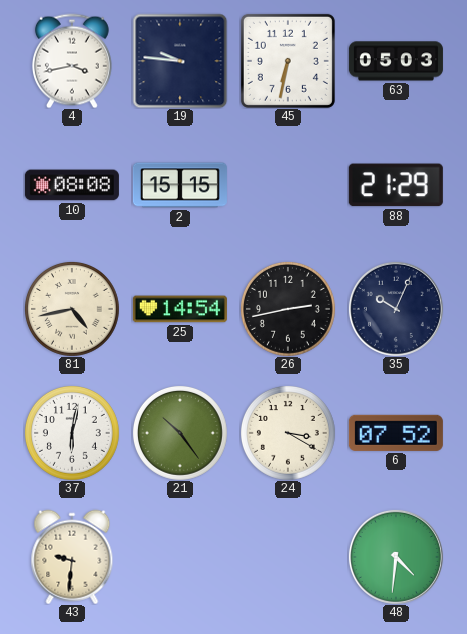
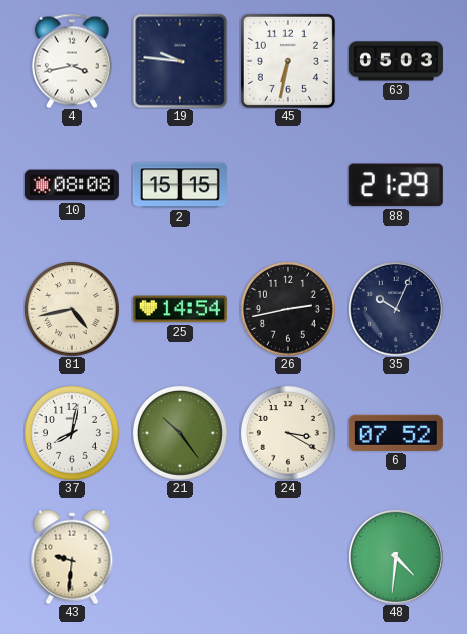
37: 6:02 -> 8:02
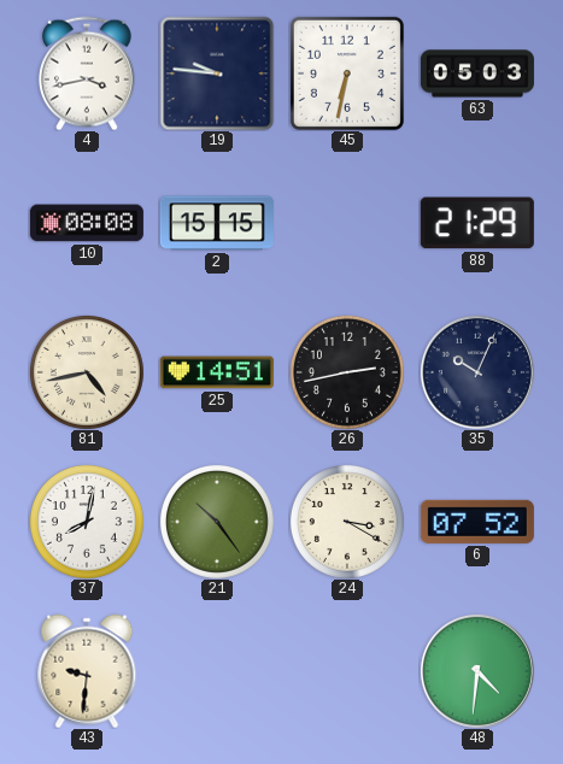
25: 14:54 -> 14:51
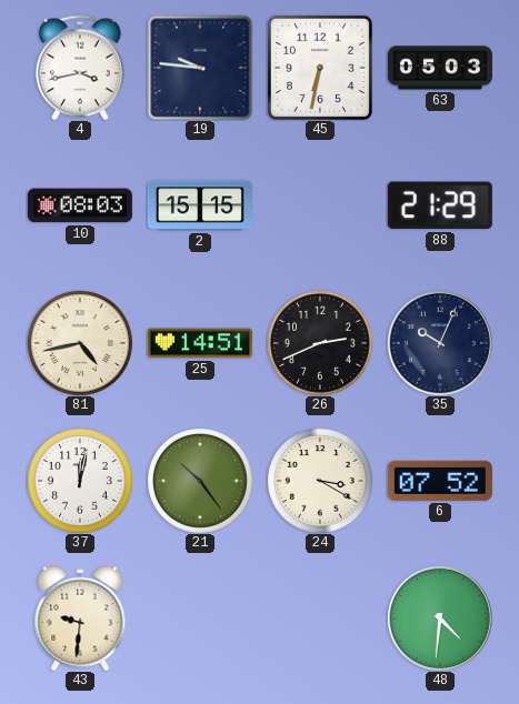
10: 08:08 -> 08:03
26: 2:43 -> 2:41
37: 8:02 -> 12:02
